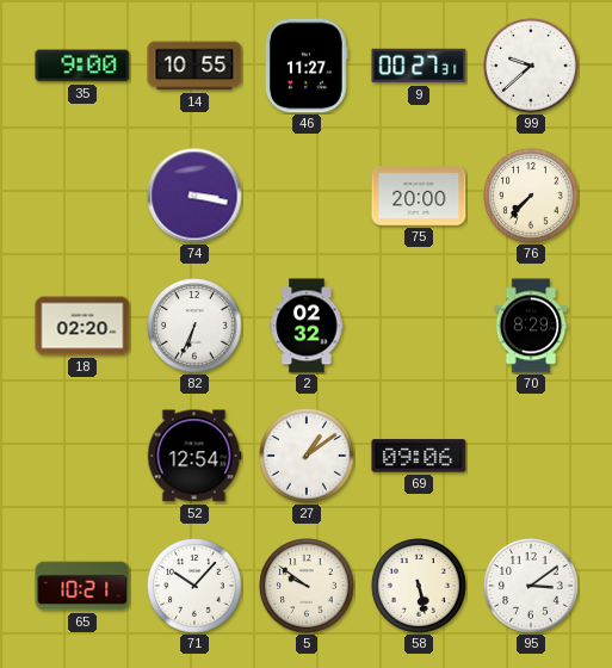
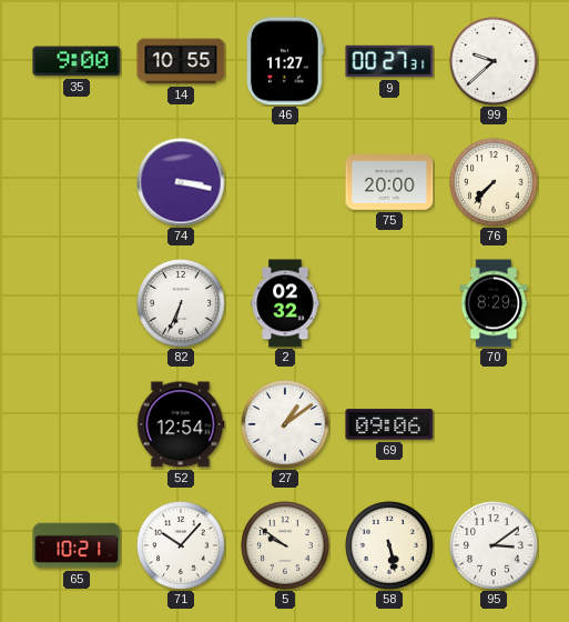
18: 02:20 -> none
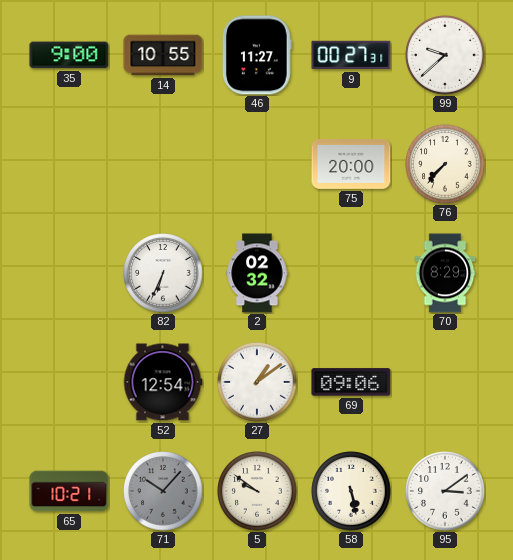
74: 3:17 -> none
71 dial: white -> grey
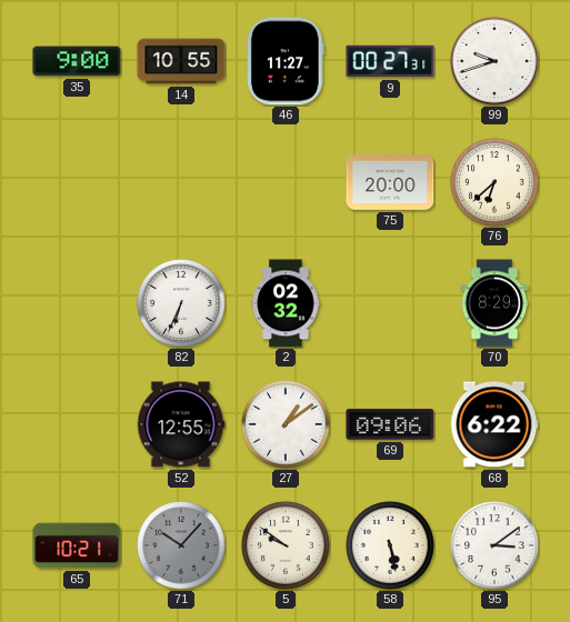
99: 9:38 -> 9:42
76: 7:37 -> 6:38
52: 12:54 -> 12:55
68: none -> 6:22
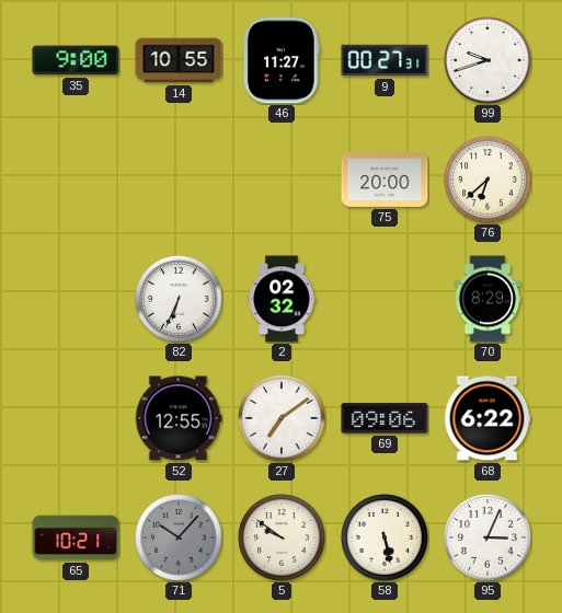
27: 1:09 -> 7:09
95: 3:09 -> 3:04
